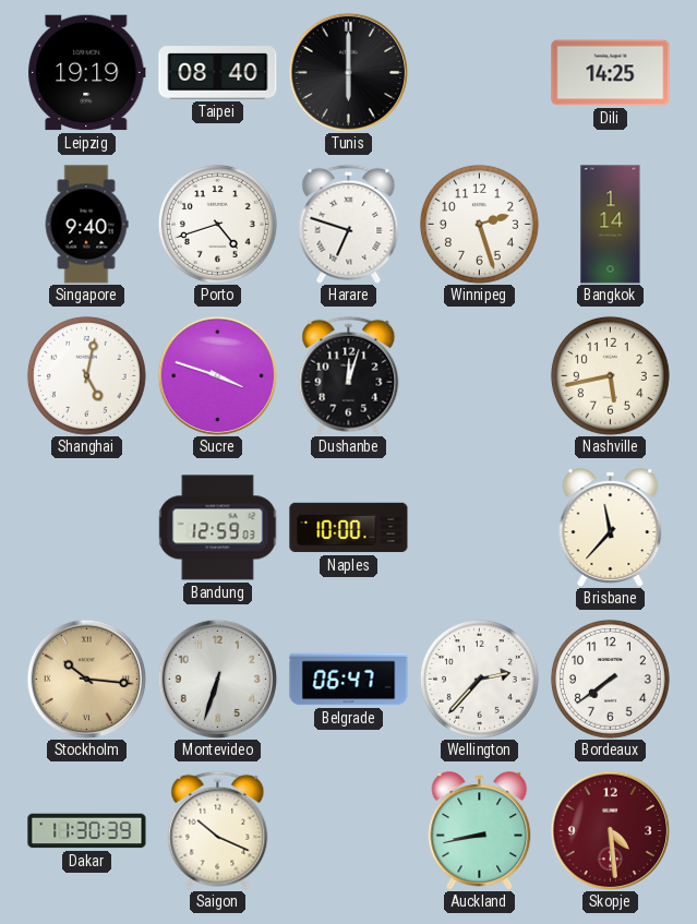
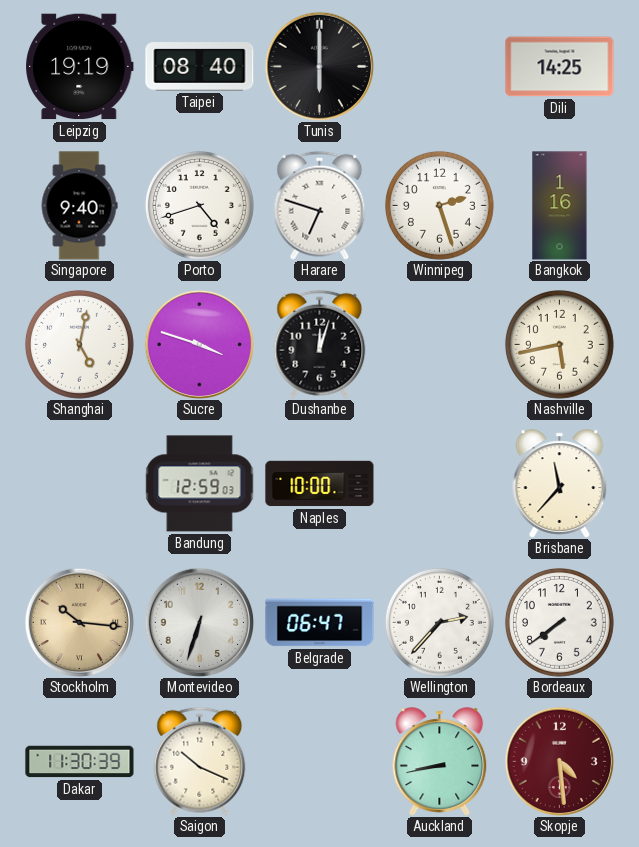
Bangkok: 1:14 -> 1:16
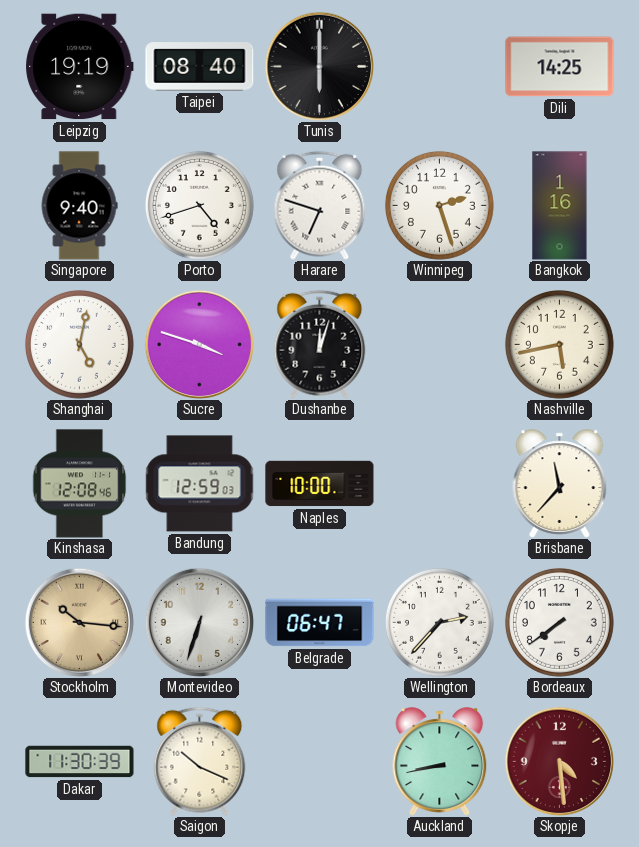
Kinshasa: none -> 12:08
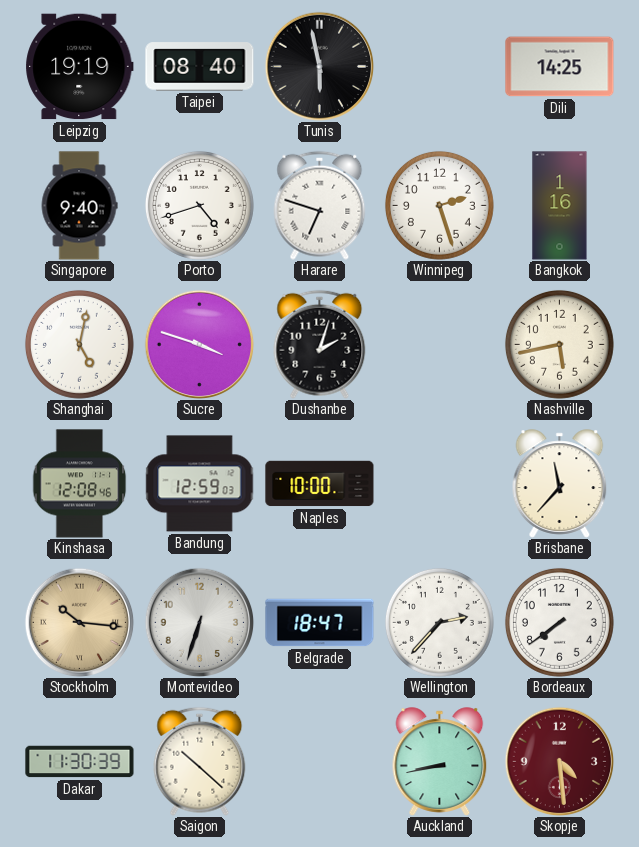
Tunis: 6:00 -> 5:58
Dushanbe: 12:03 -> 2:03
Belgrade: 06:47 -> 18:47
Saigon: 10:19 -> 10:22
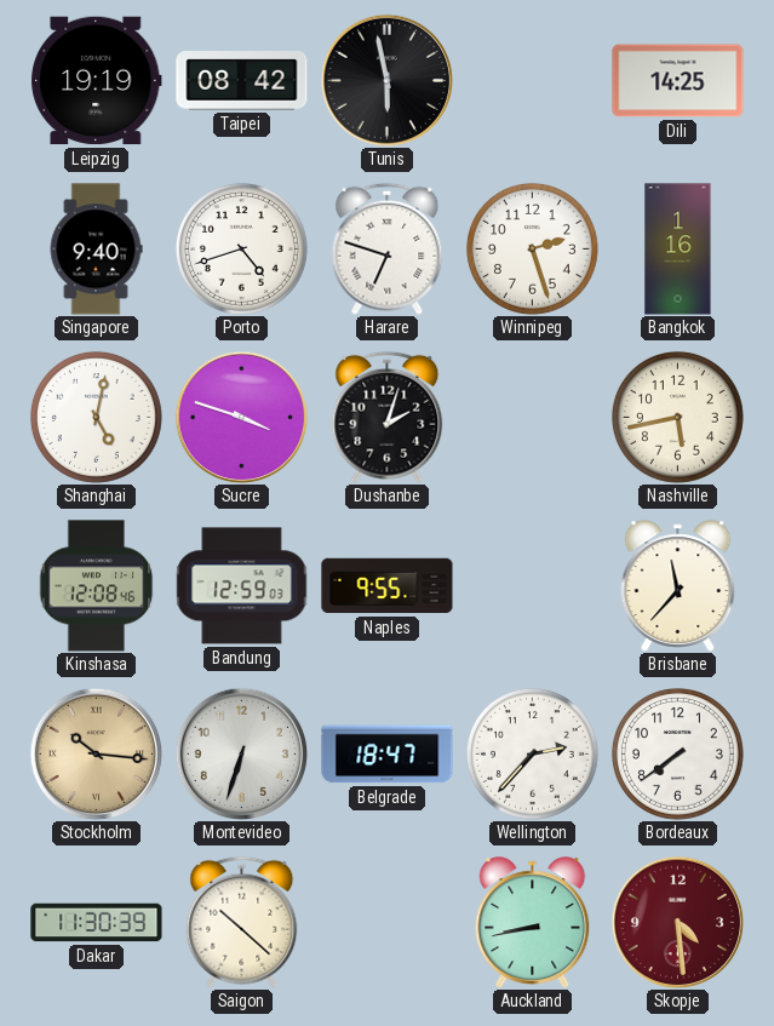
Taipei: 08:40 -> 08:42
Naples: 10:00 -> 9:55
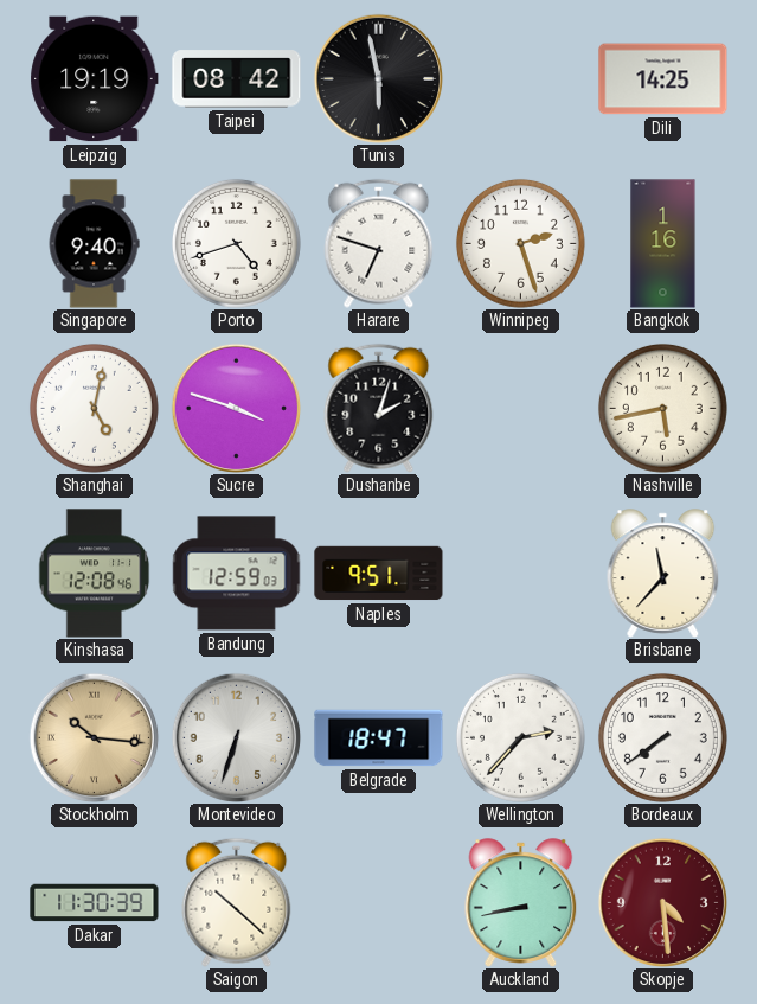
Naples: 9:55 -> 9:51
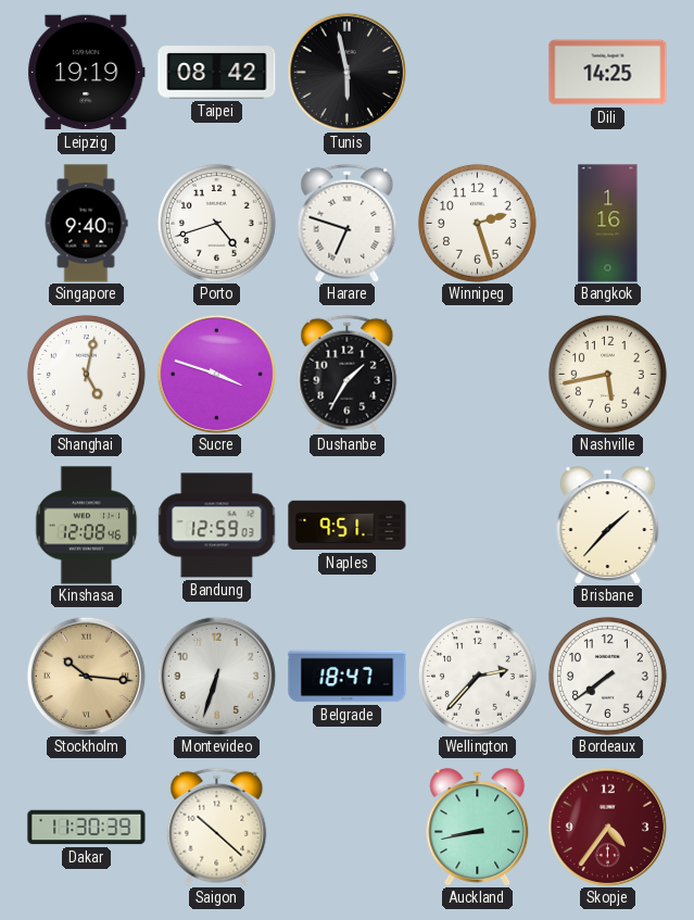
Dushanbe: 2:03 -> 1:35
Brisbane: 11:37 -> 1:37
Skopje: 4:29 -> 4:36
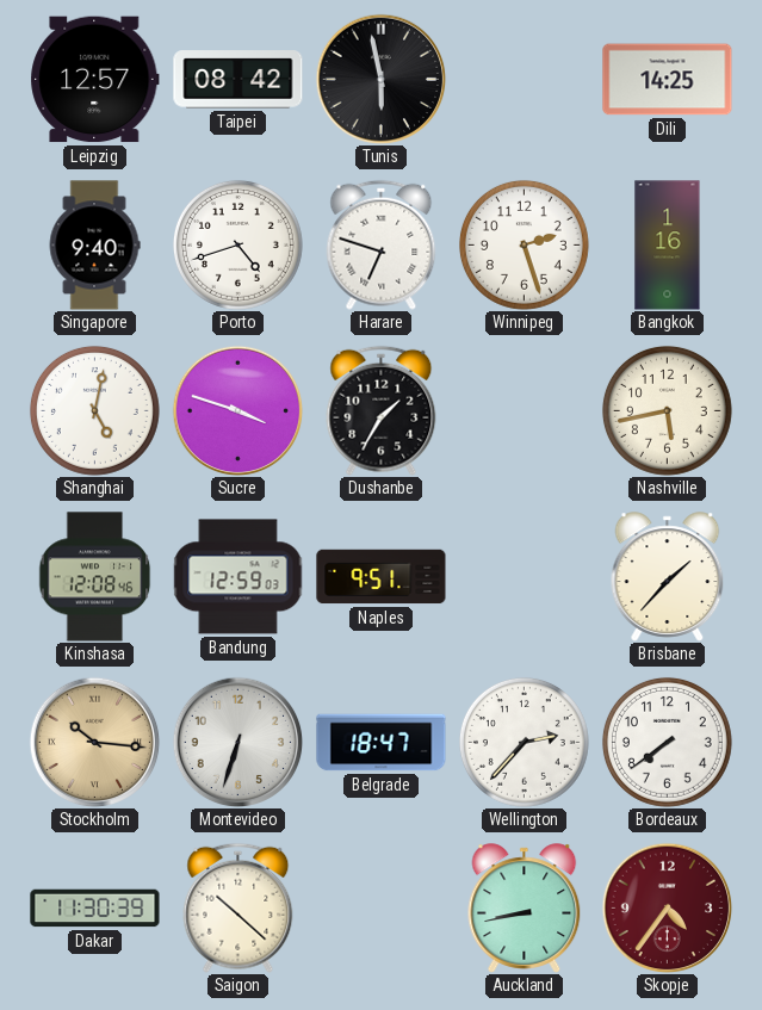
Leipzig: 19:19 -> 12:57
